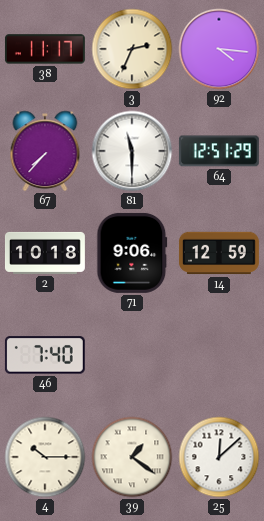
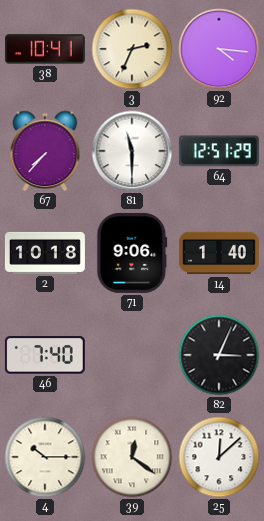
38: 11:17 -> 10:41
14: 12:59 -> 1:40
82: none -> 3:04
39: 1:21 -> 12:21
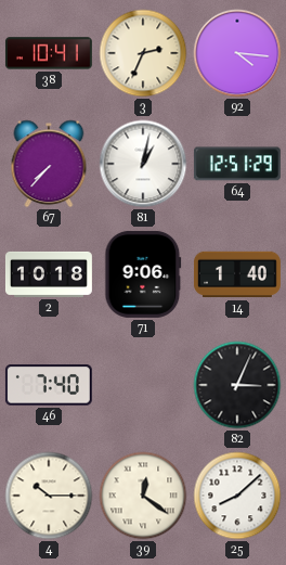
81: 11:30 -> 1:02
25: 12:08 -> 8:08
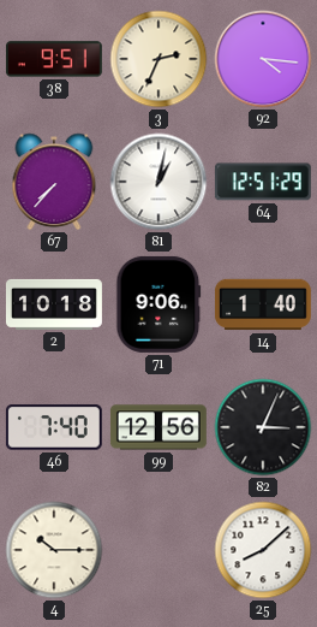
38: 10:41 -> 9:51
99: none -> 12:56
39: 12:21 -> none
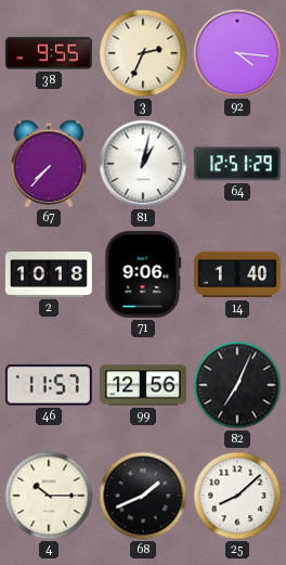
38: 9:51 -> 9:55
46: 7:40 -> 11:57
82: 3:04 -> 7:04
68: none -> 1:41
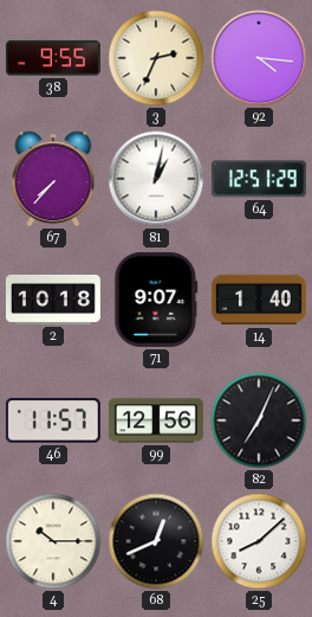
71: 9:06 -> 9:07
68: 1:41 -> 12:41
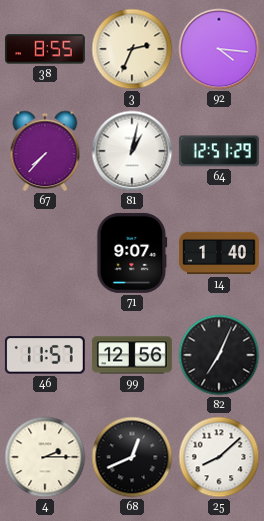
38: 9:55 -> 8:55
2: 10:18 -> none
4: 10:15 -> 2:15
